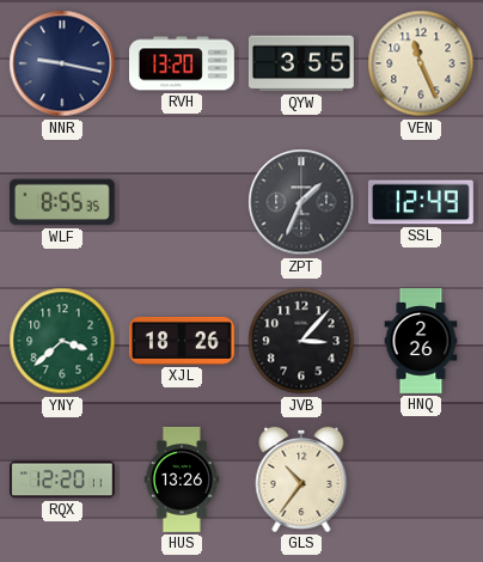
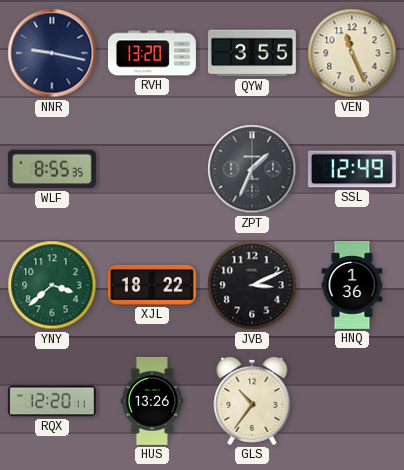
XJL: 18:26 -> 18:22
JVB: 3:07 -> 3:11
HNQ: 2:26 -> 1:36
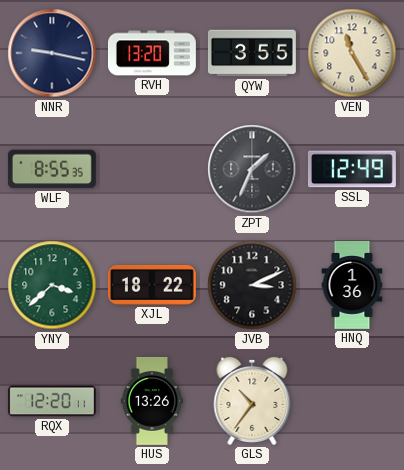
VEN: 11:26 -> 11:25
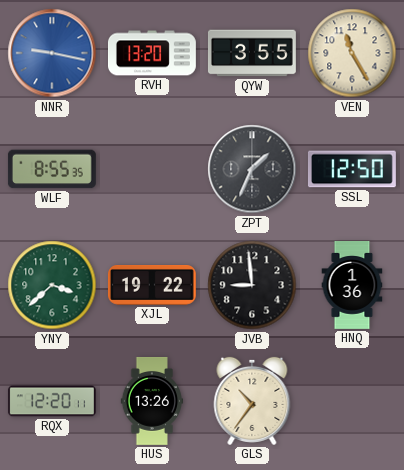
NNR dial: navy -> blue
SSL: 12:49 -> 12:50
XJL: 18:22 -> 19:22
JVB: 3:11 -> 8:59
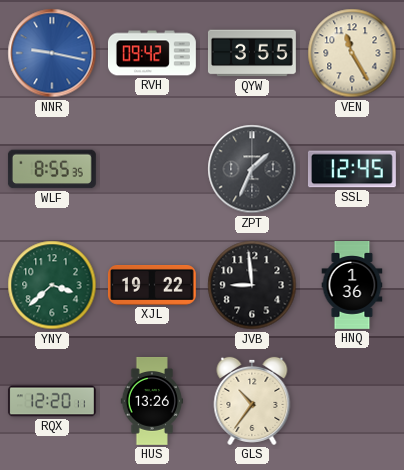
RVH: 13:20 -> 09:42
SSL: 12:50 -> 12:45
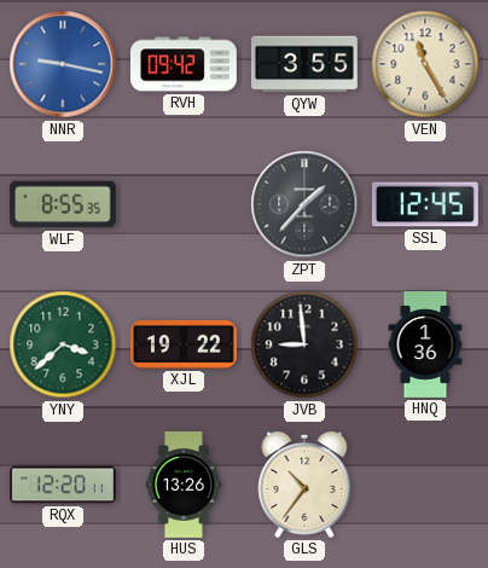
ZPT: 1:34 -> 1:37
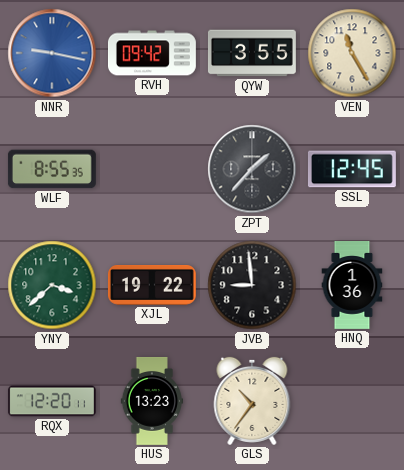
HUS: 13:26 -> 13:23
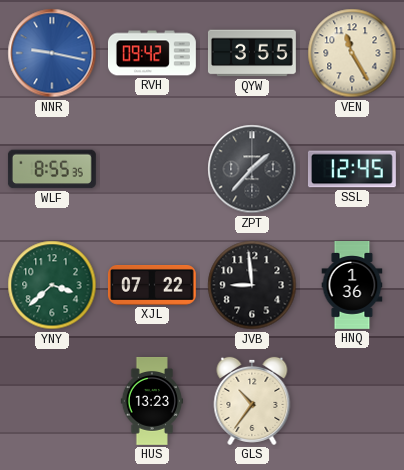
XJL: 19:22 -> 07:22
RQX: 12:20 -> none
